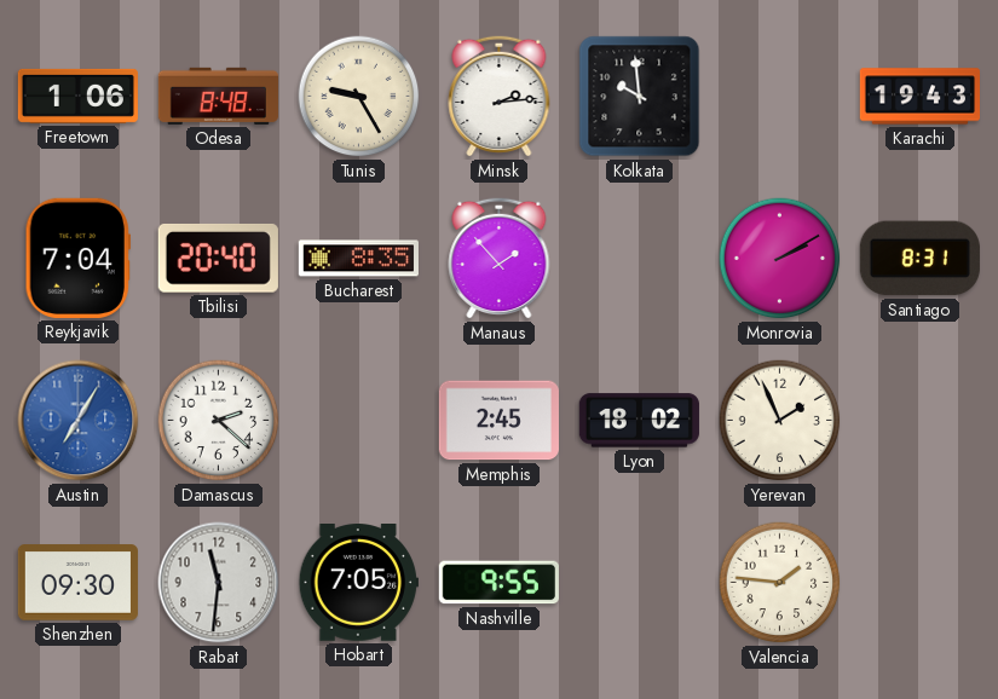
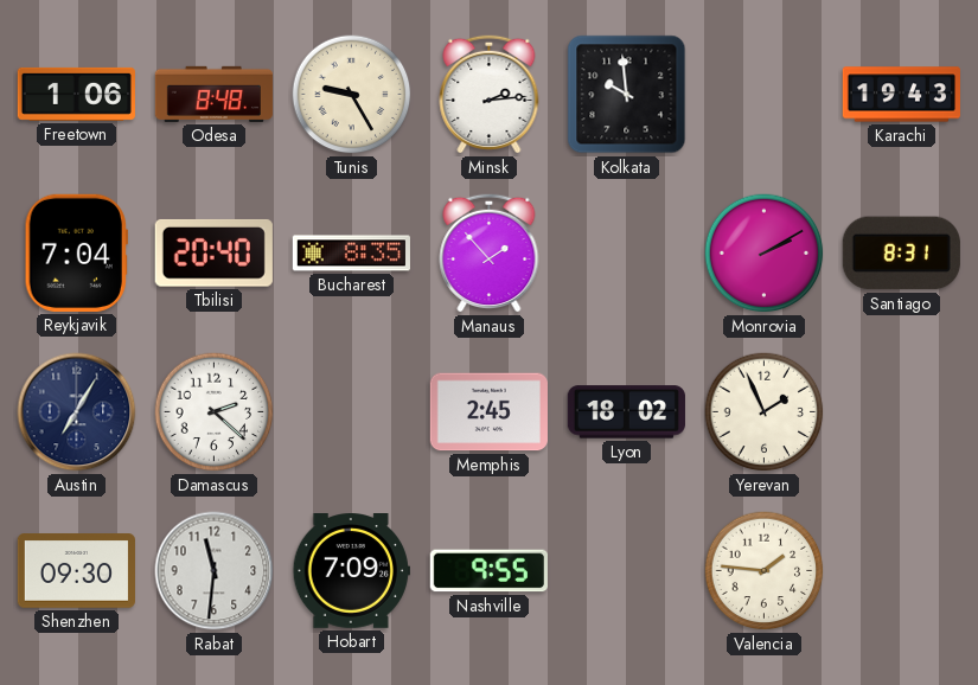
Austin dial: blue -> navy
Hobart: 7:05 -> 7:09
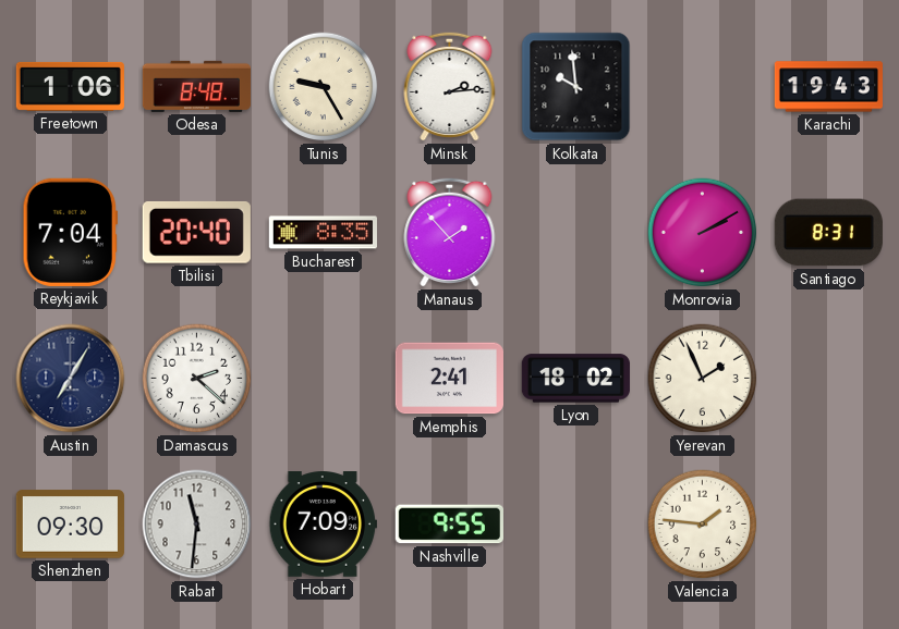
Memphis: 2:45 -> 2:41
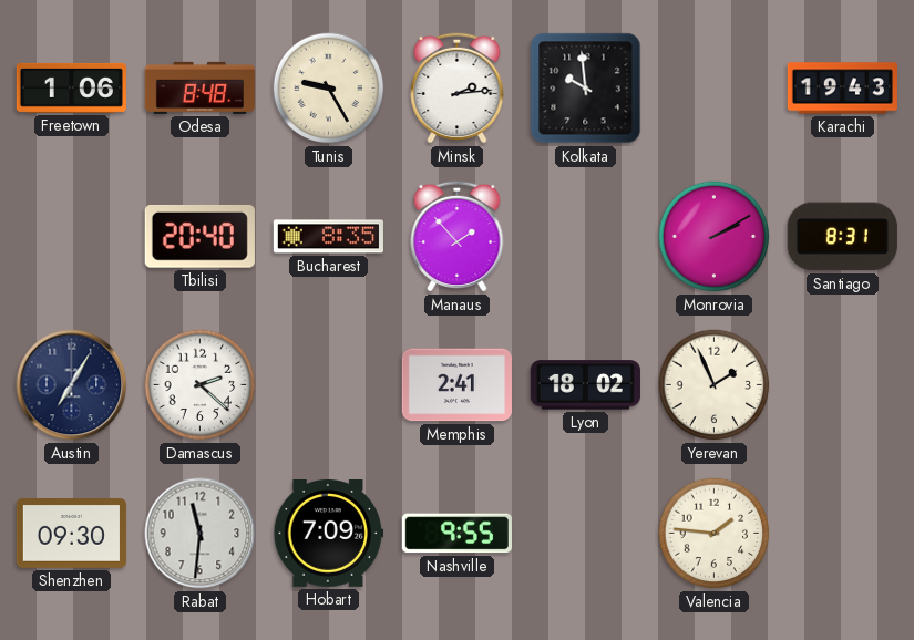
Reykjavik: 7:04 -> none
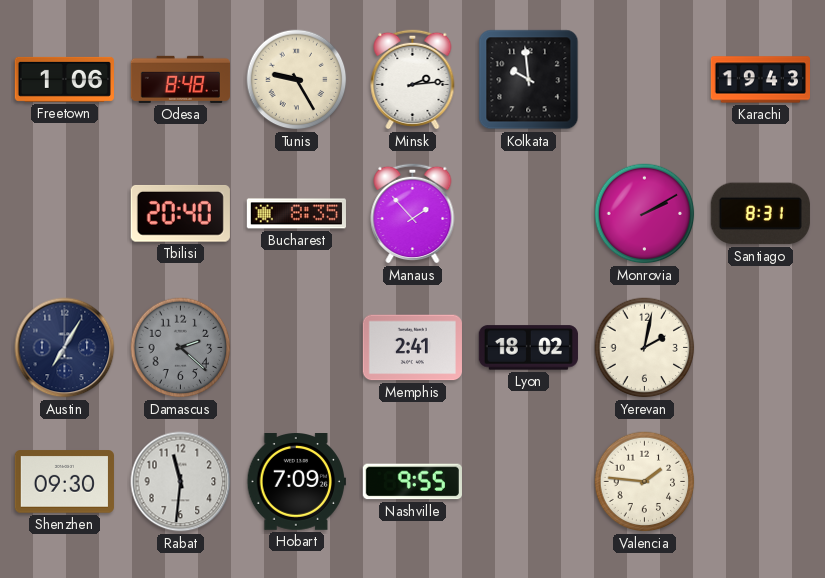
Damascus dial: white -> grey
Yerevan: 1:56 -> 2:02
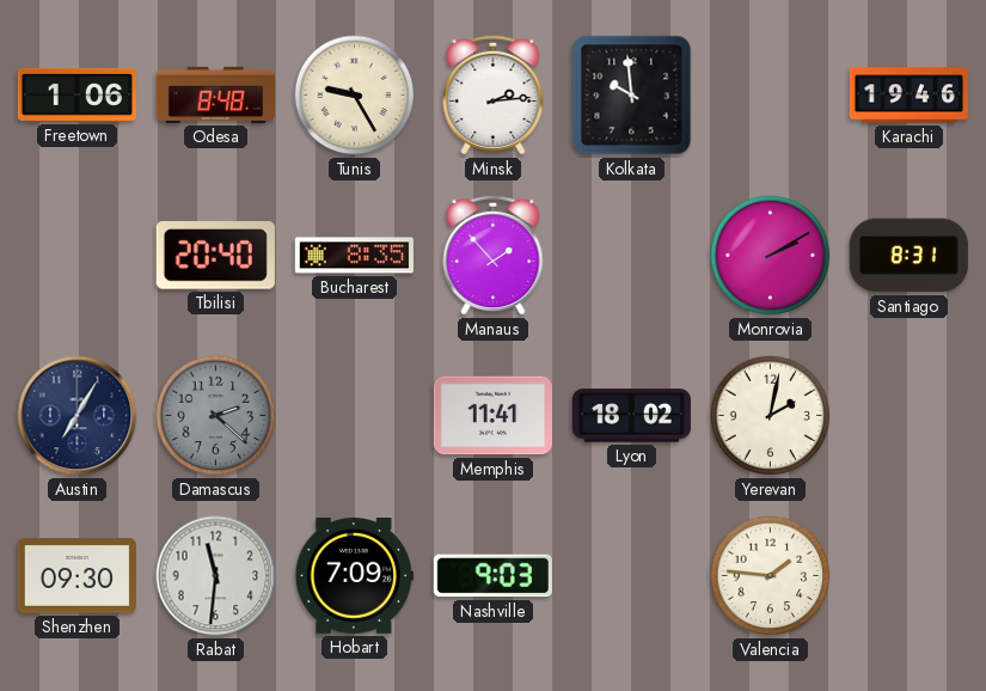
Karachi: 19:43 -> 19:46
Memphis: 2:41 -> 11:41
Nashville: 9:55 -> 9:03
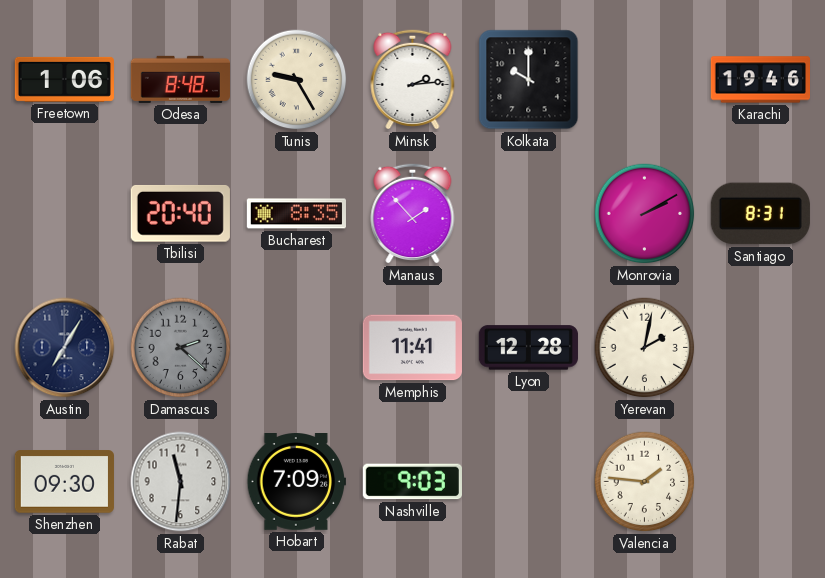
Kolkata: 9:59 -> 10:00
Lyon: 18:02 -> 12:28
